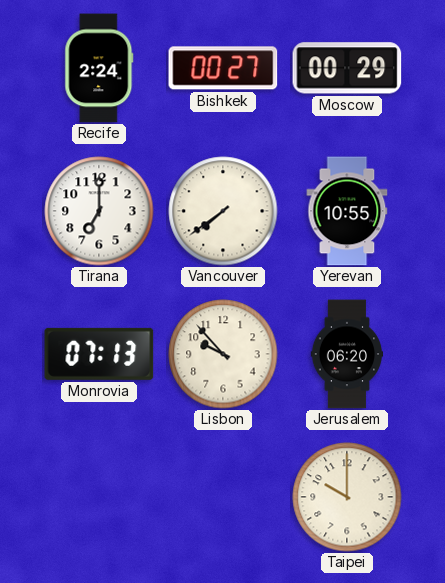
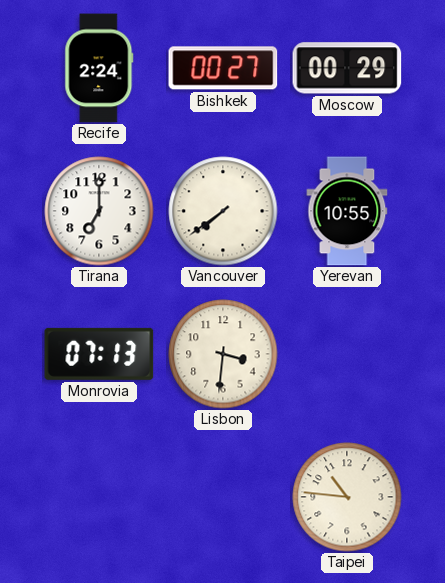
Lisbon: 9:53 -> 3:31
Jerusalem: 06:20 -> none
Taipei: 10:00 -> 10:46
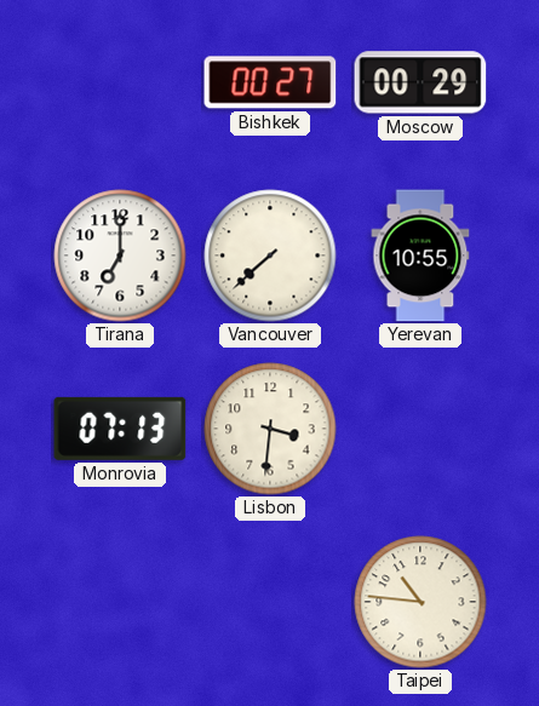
Recife: 2:24 -> none
Vancouver: 7:39 -> 7:38
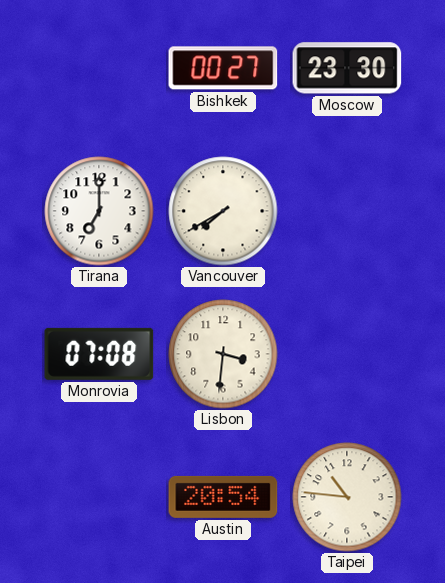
Moscow: 00:29 -> 23:30
Vancouver: 7:38 -> 7:40
Yerevan: 10:55 -> none
Monrovia: 07:13 -> 07:08
Austin: none -> 20:54
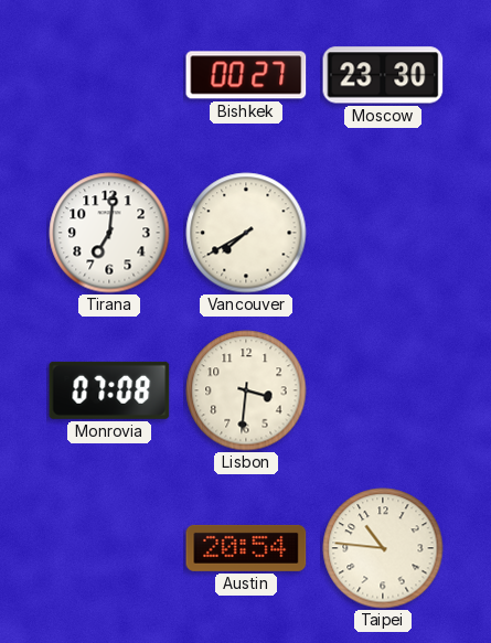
Tirana: 7:00 -> 7:01
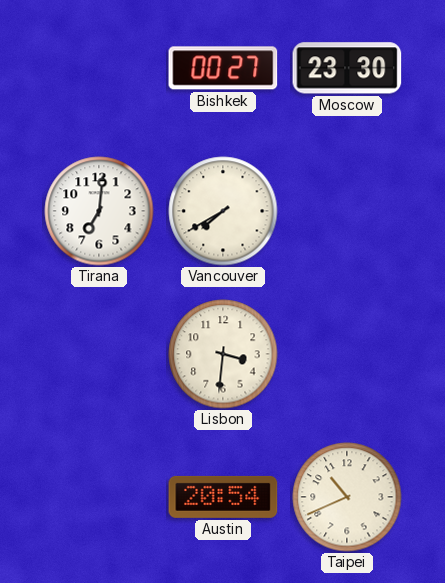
Monrovia: 07:08 -> none
Taipei: 10:46 -> 10:41
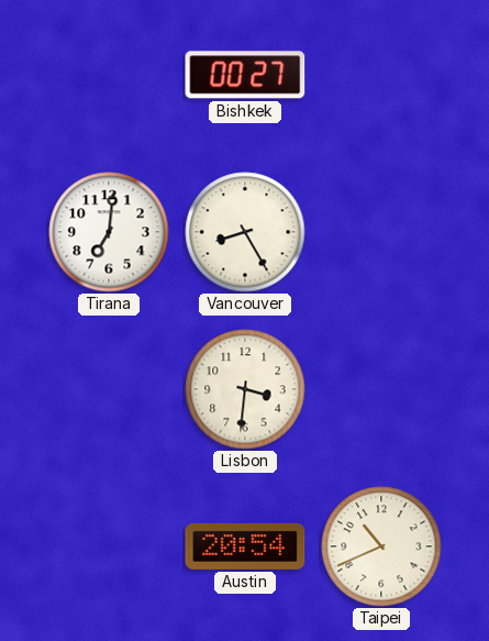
Moscow: 23:30 -> none
Vancouver: 7:40 -> 8:25
